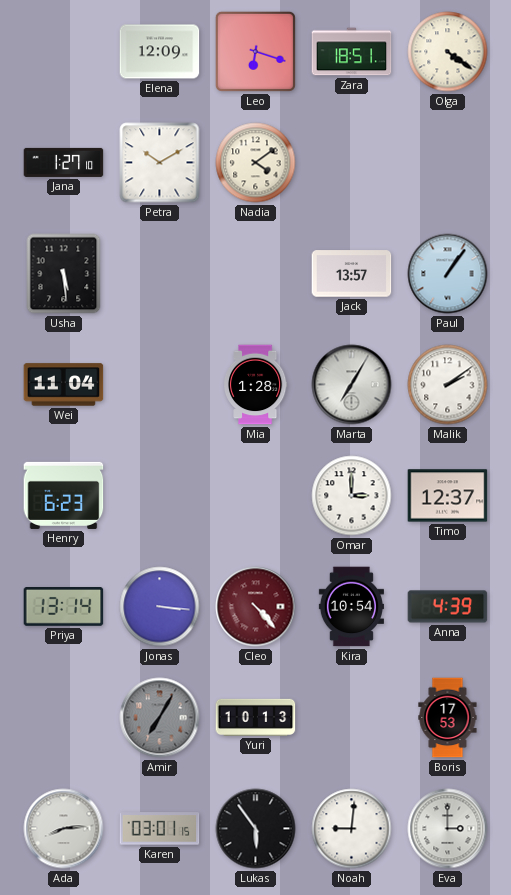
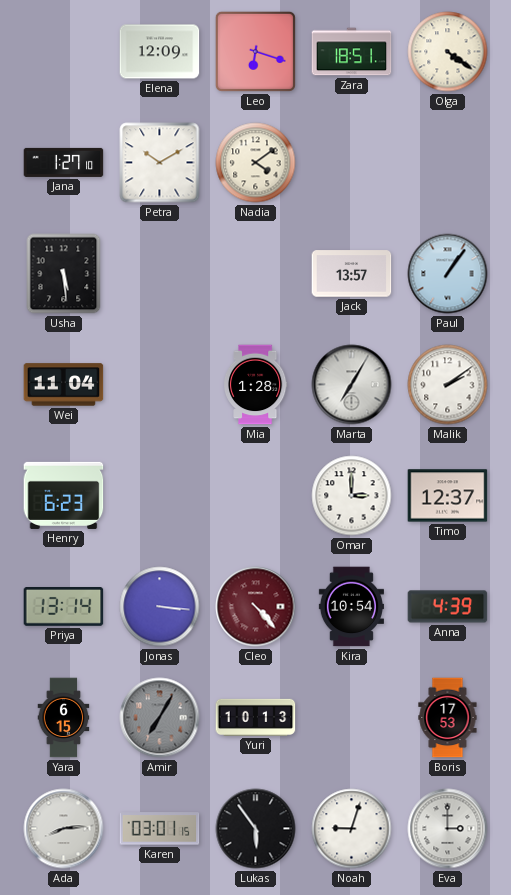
Yara: none -> 6:15
Noah: 9:01 -> 9:03
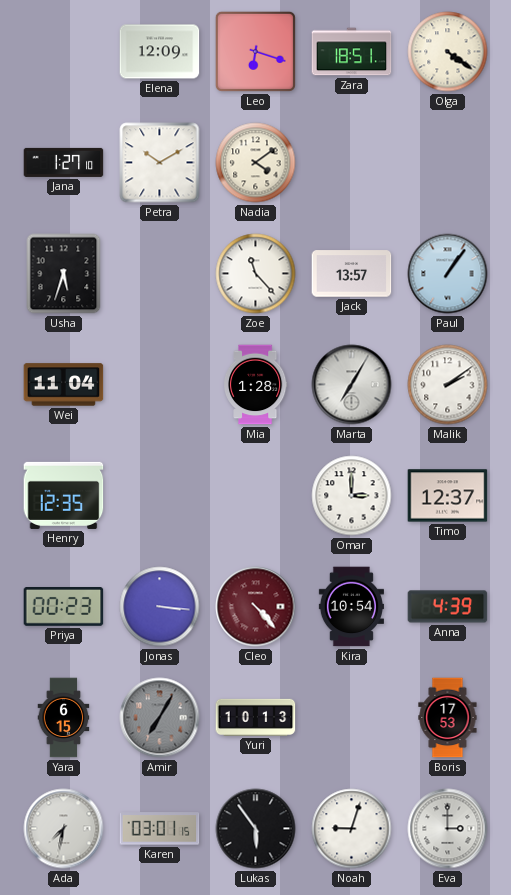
Usha: 5:29 -> 5:33
Zoe: none -> 11:23
Henry: 6:23 -> 12:35
Priya: 13:14 -> 00:23
Ada: 8:14 -> 7:32
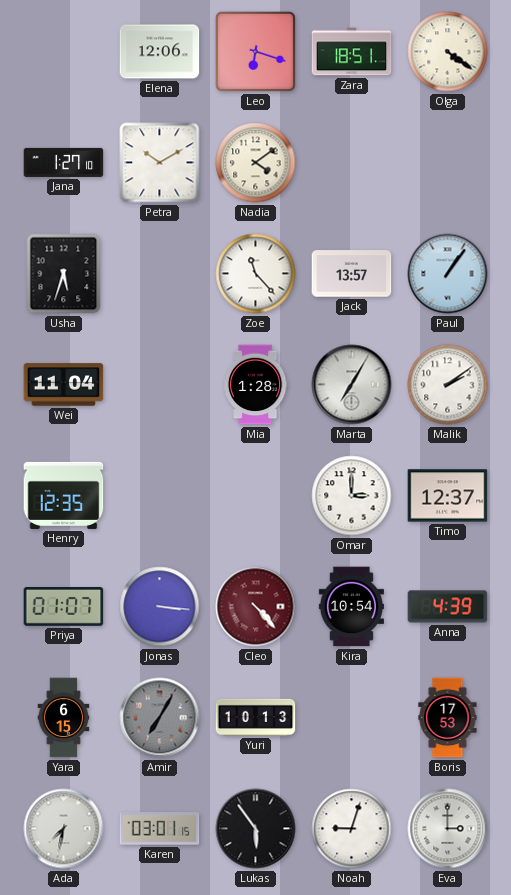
Elena: 12:09 -> 12:06
Priya: 00:23 -> 01:07
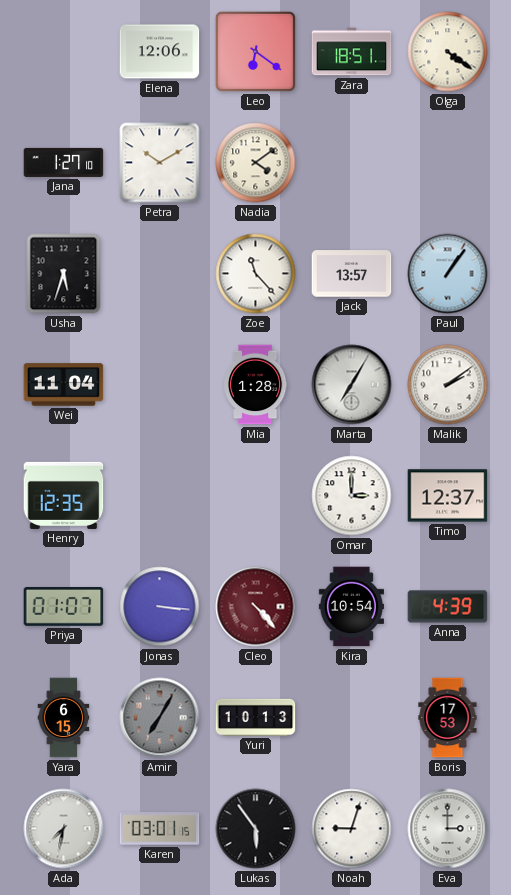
Leo: 6:18 -> 6:21
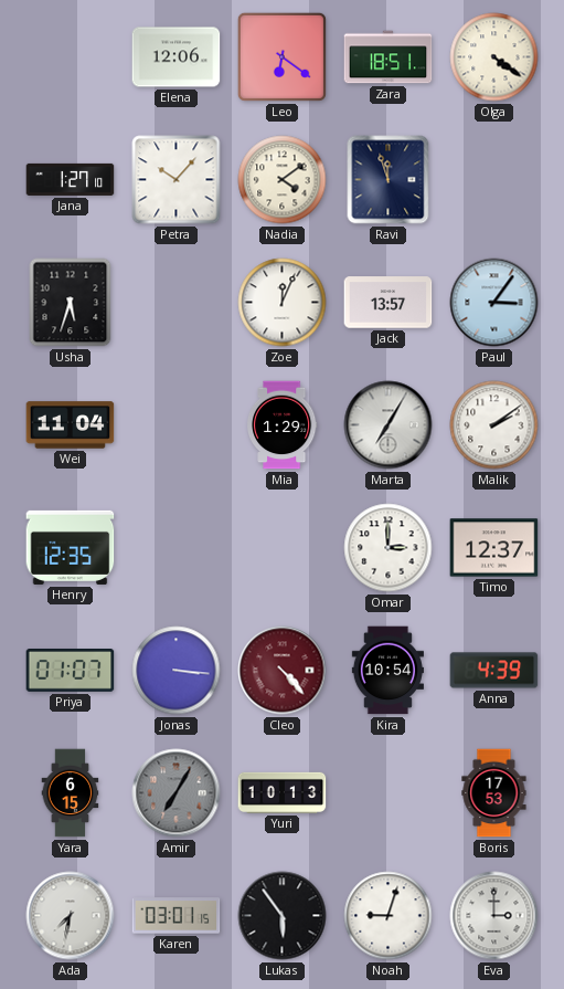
Petra: 10:10 -> 10:07
Ravi: none -> 11:57
Zoe: 11:23 -> 12:04
Paul: 1:06 -> 3:06
Mia: 1:28 -> 1:29
